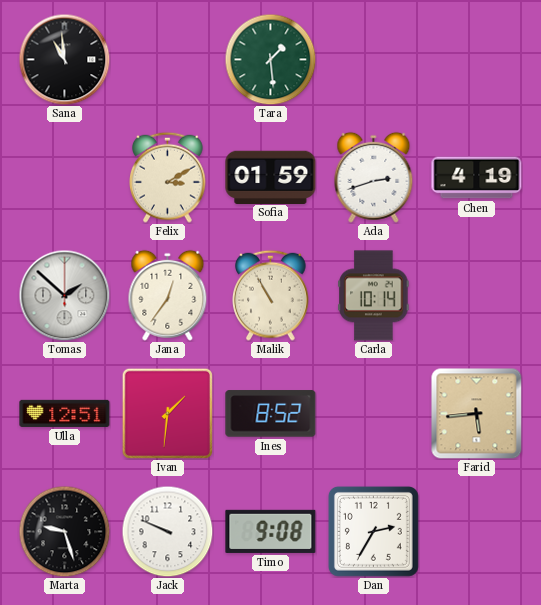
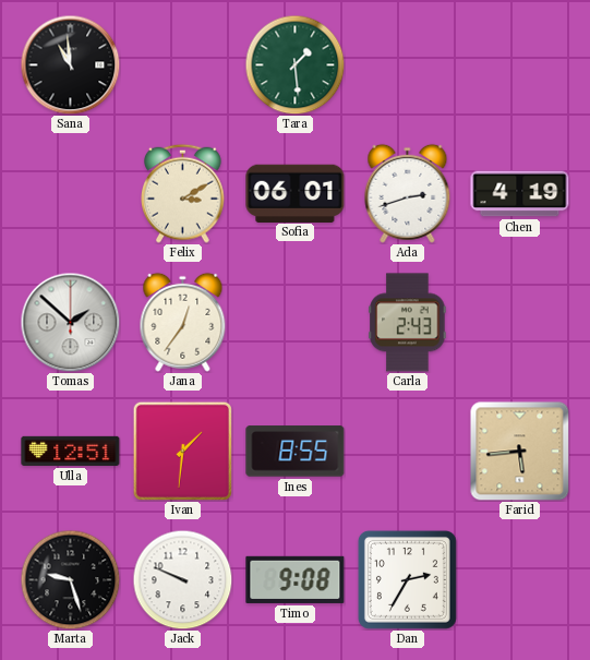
Sofia: 01:59 -> 06:01
Malik: 10:55 -> none
Carla: 10:14 -> 2:43
Ines: 8:52 -> 8:55
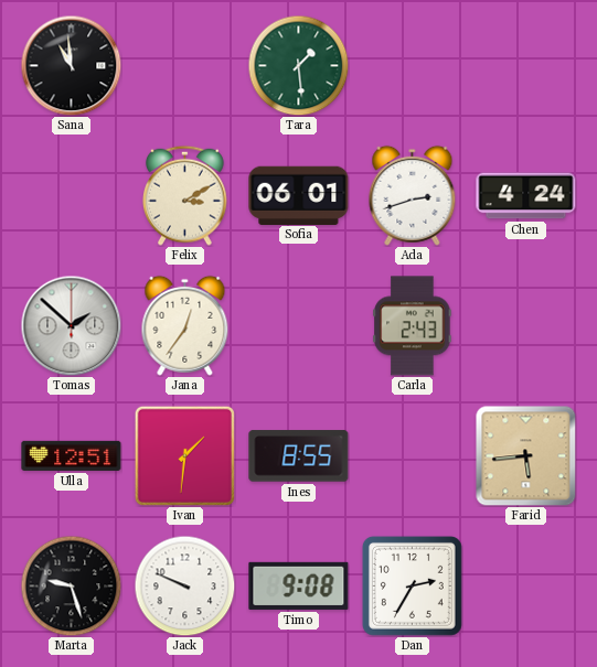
Chen: 4:19 -> 4:24
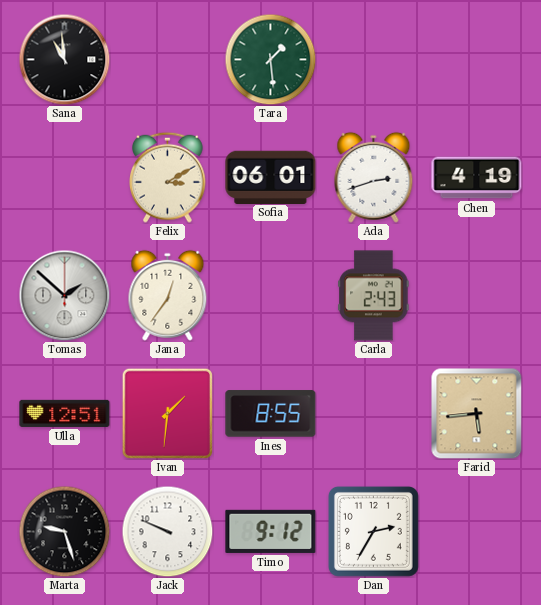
Chen: 4:24 -> 4:19
Timo: 9:08 -> 9:12
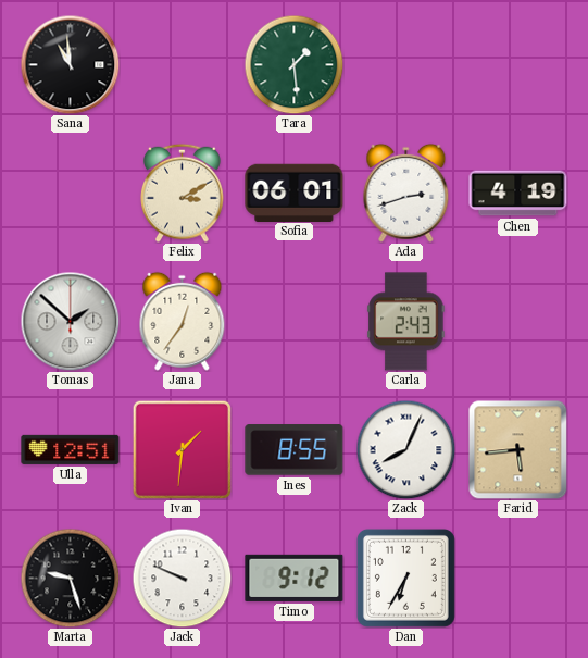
Zack: none -> 8:04
Dan: 2:35 -> 6:35
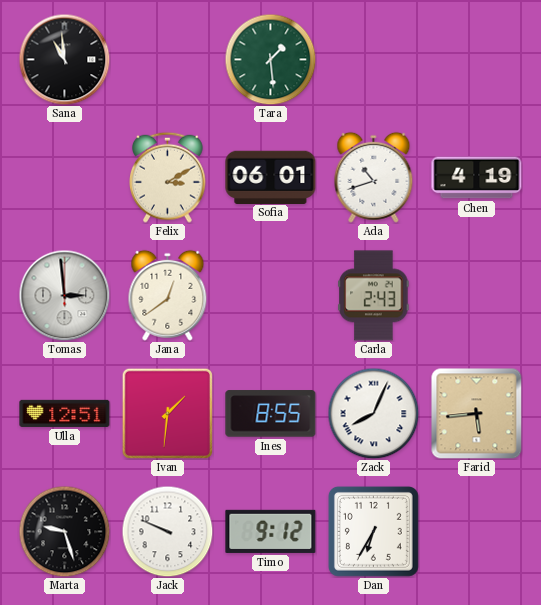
Ada: 2:42 -> 10:42
Tomas: 1:52 -> 2:59
Jana: 12:36 -> 12:39
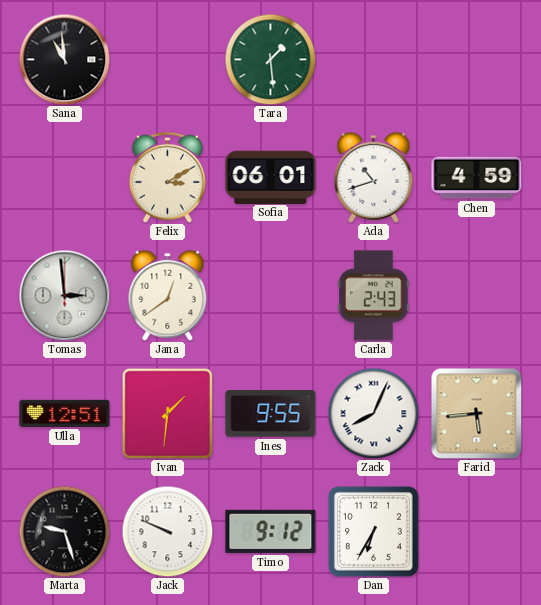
Chen: 4:19 -> 4:59
Ines: 8:55 -> 9:55
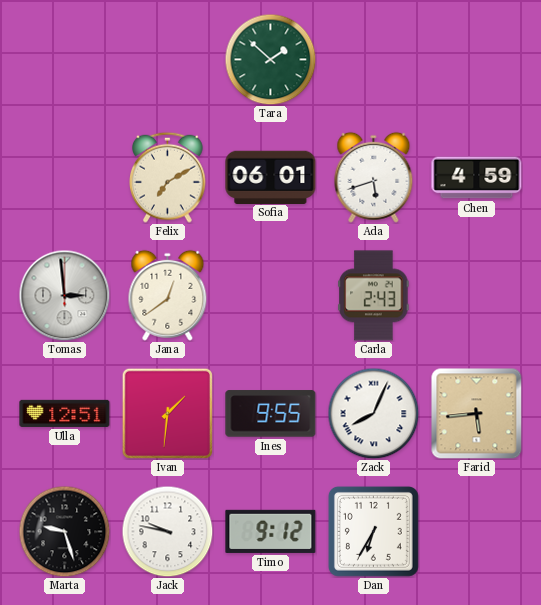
Sana: 10:59 -> none
Tara: 1:29 -> 1:52
Felix: 3:10 -> 7:10
Ada: 10:42 -> 5:42
Jack: 9:49 -> 9:47
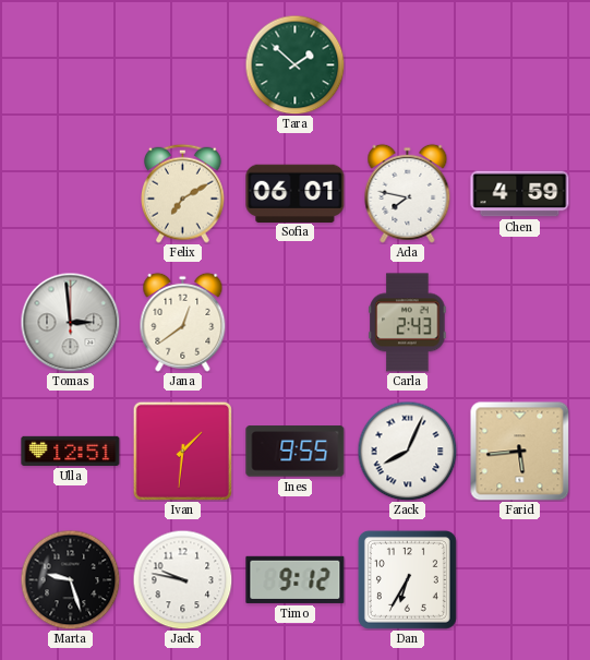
Ada: 5:42 -> 7:47
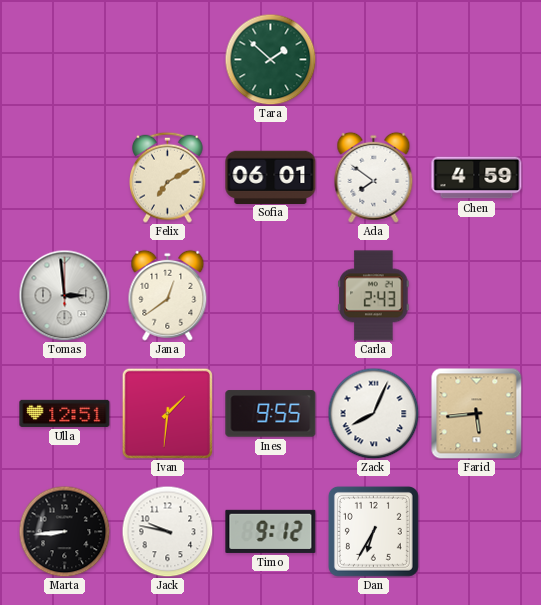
Ada: 7:47 -> 7:51
Marta: 9:27 -> 8:44
